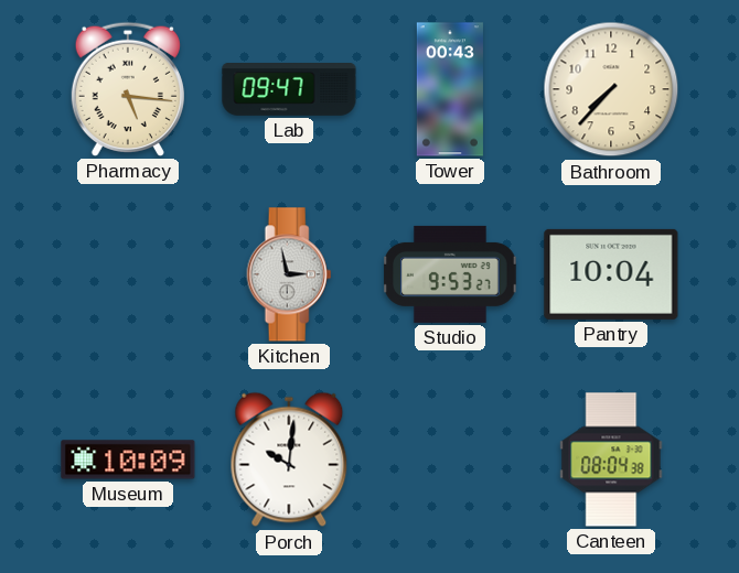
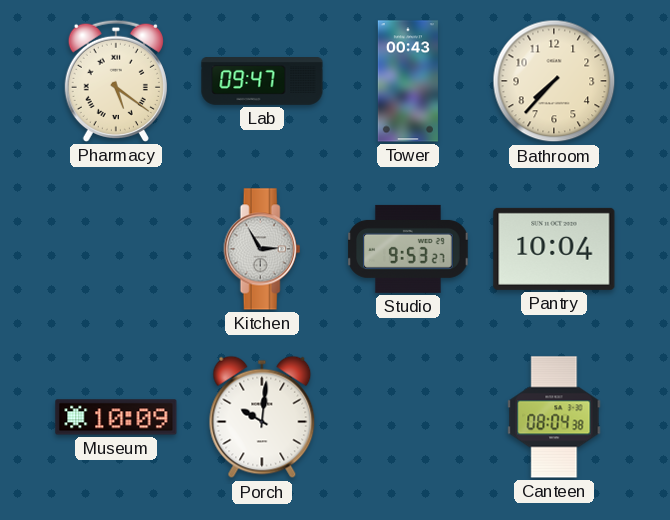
Pharmacy: 5:16 -> 5:21
Kitchen: 2:58 -> 2:55
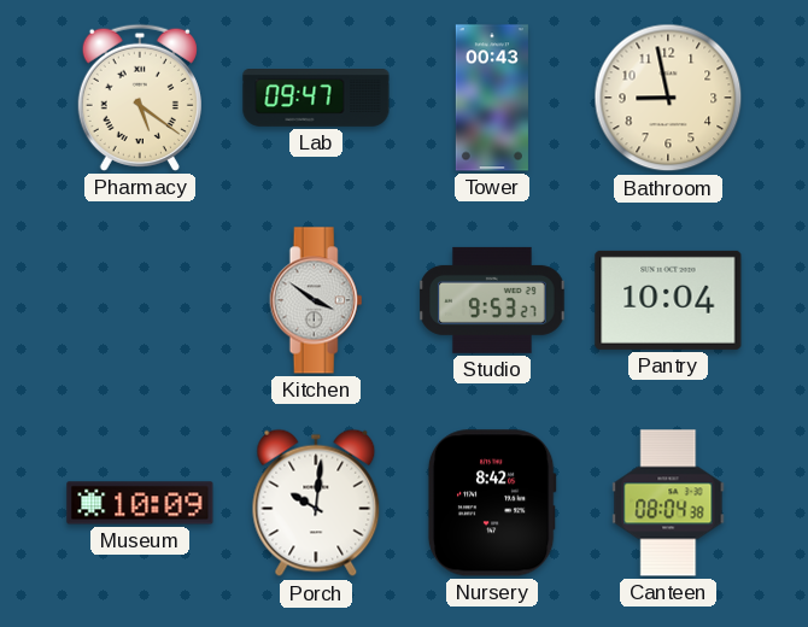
Bathroom: 7:37 -> 8:58
Kitchen: 2:55 -> 3:51
Nursery: none -> 8:42
